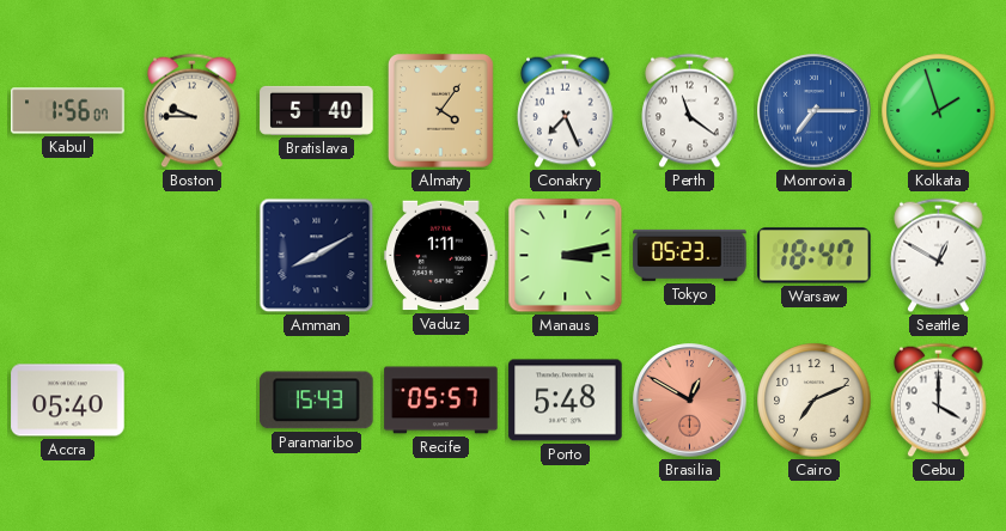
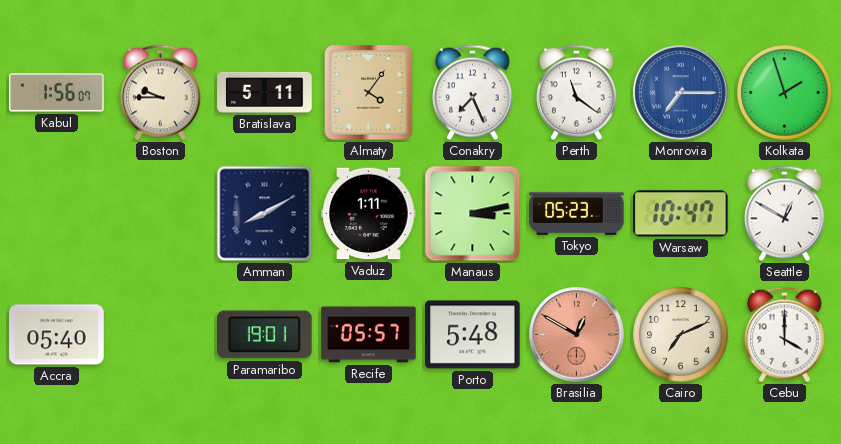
Bratislava: 5:40 -> 5:11
Warsaw: 18:47 -> 10:47
Paramaribo: 15:43 -> 19:01
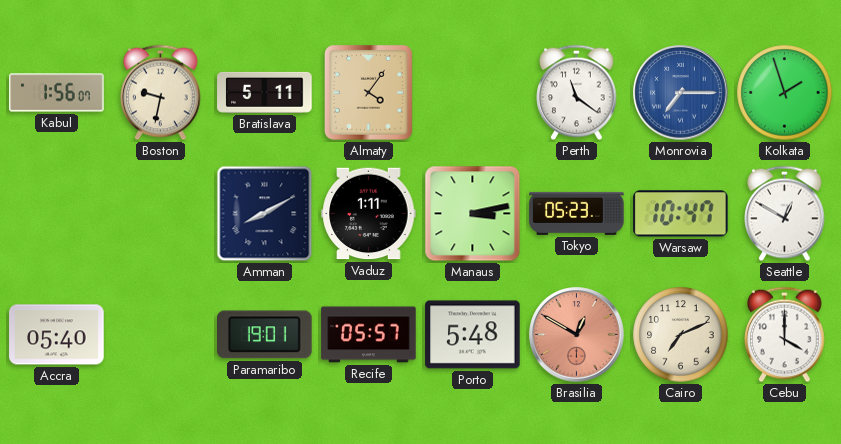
Boston: 9:45 -> 9:32
Conakry: 7:26 -> none
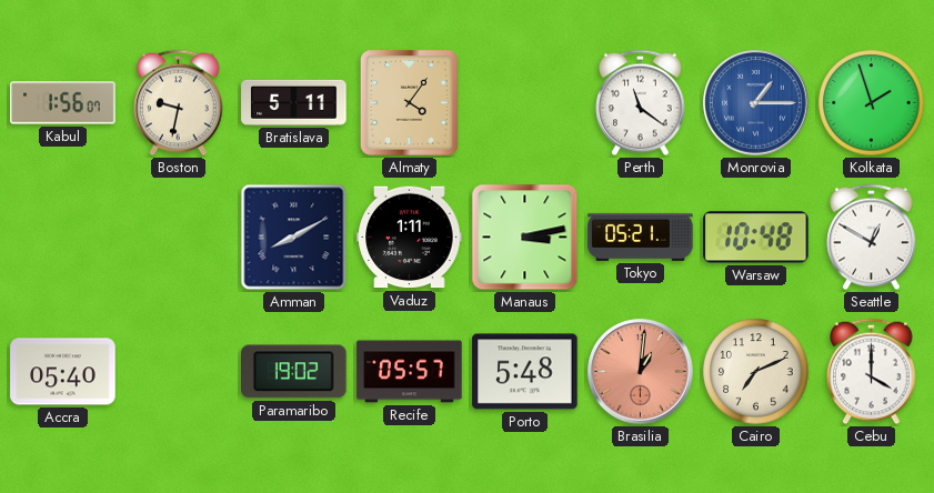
Monrovia: 7:15 -> 1:15
Tokyo: 05:23 -> 05:21
Warsaw: 10:47 -> 10:48
Paramaribo: 19:01 -> 19:02
Brasilia: 12:50 -> 1:01
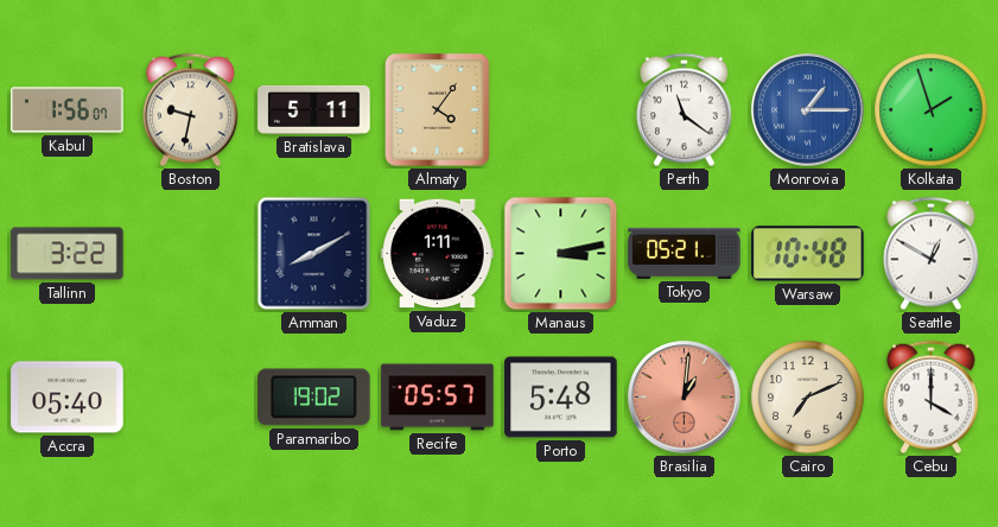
Tallinn: none -> 3:22
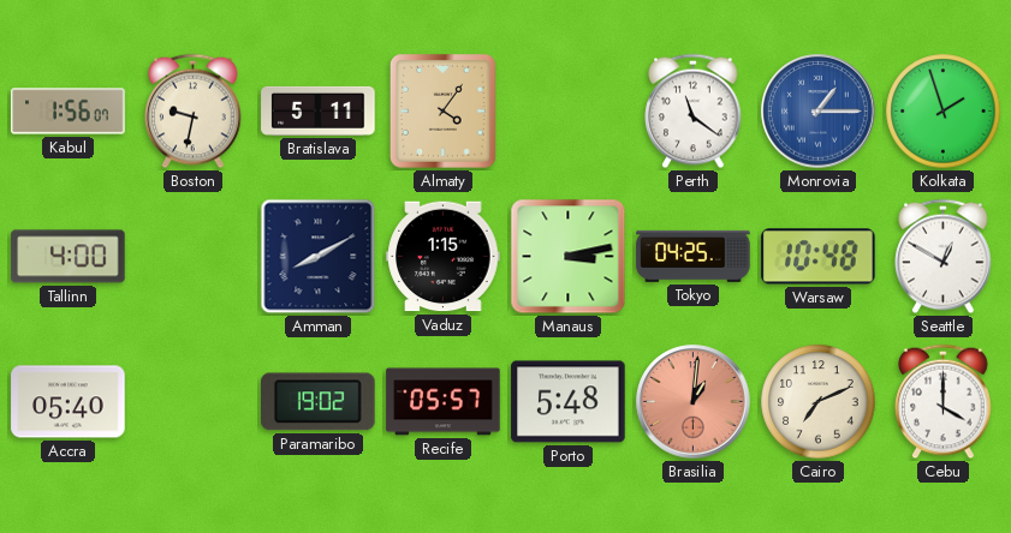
Tallinn: 3:22 -> 4:00
Vaduz: 1:11 -> 1:15
Tokyo: 05:21 -> 04:25
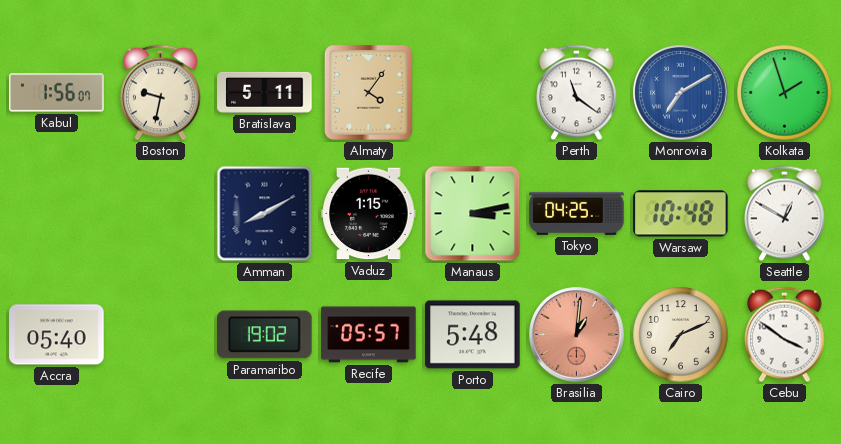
Monrovia: 1:15 -> 7:10
Tallinn: 4:00 -> none
Cebu: 4:00 -> 3:51
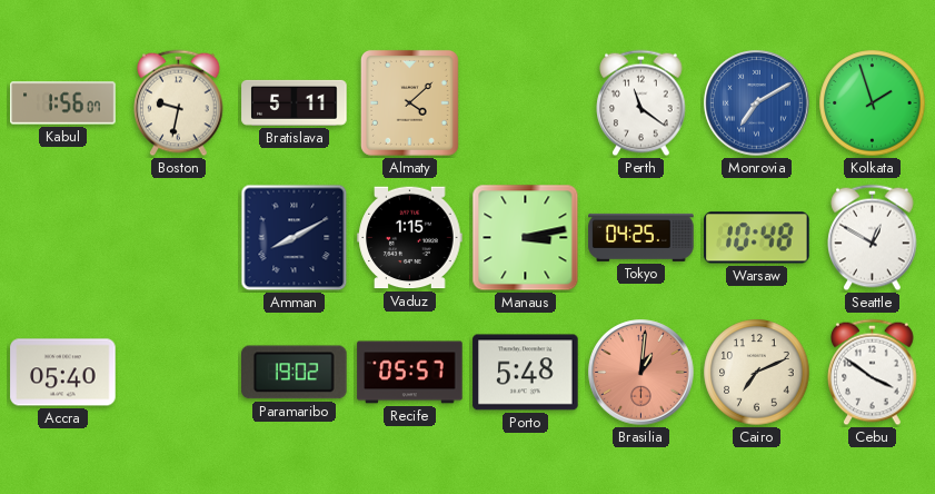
Almaty: 4:06 -> 4:08
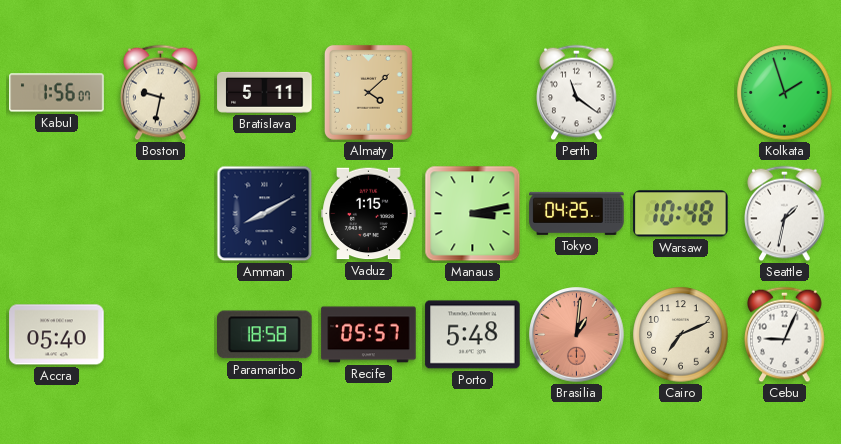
Monrovia: 7:10 -> none
Seattle: 12:50 -> 1:32
Paramaribo: 19:02 -> 18:58
Cebu: 3:51 -> 9:04
